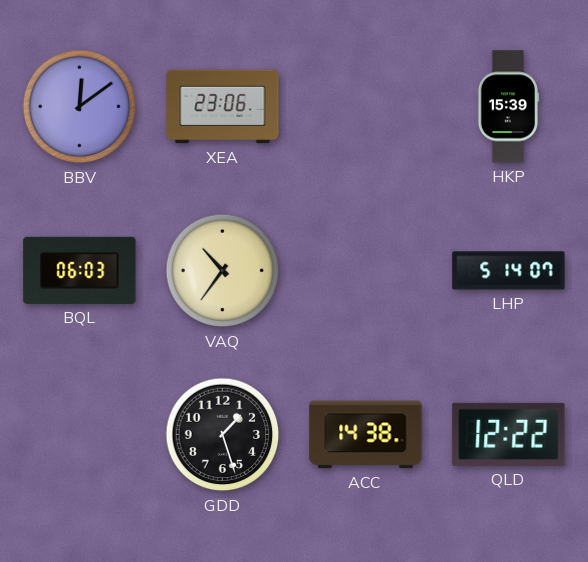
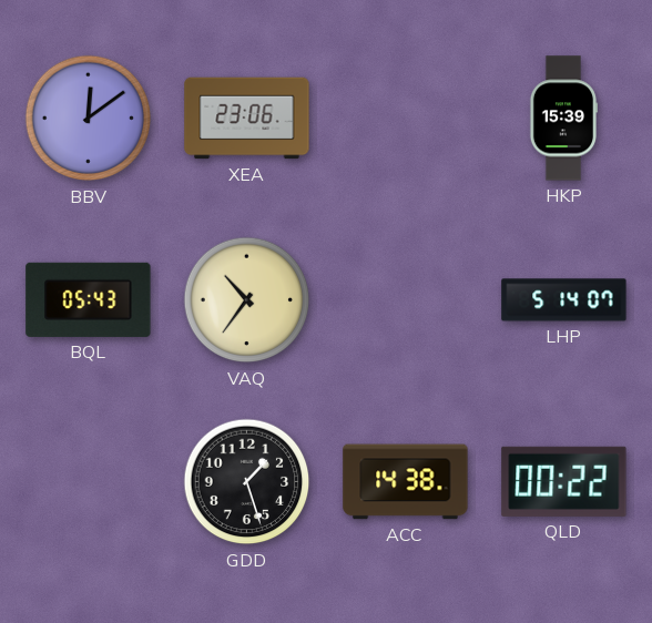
BQL: 06:03 -> 05:43
QLD: 12:22 -> 00:22
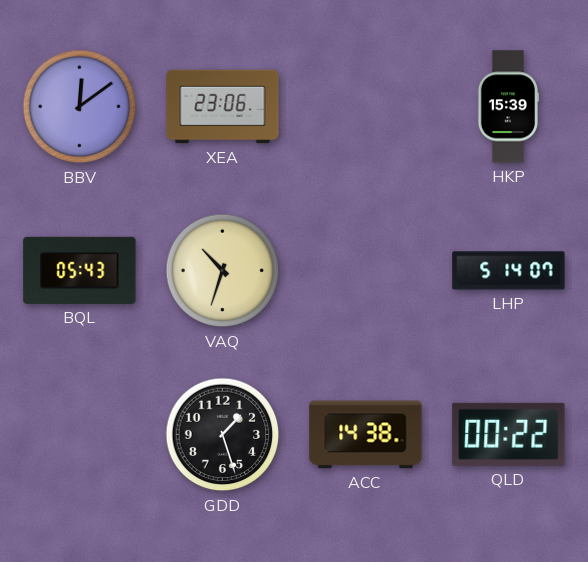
VAQ: 10:36 -> 10:33
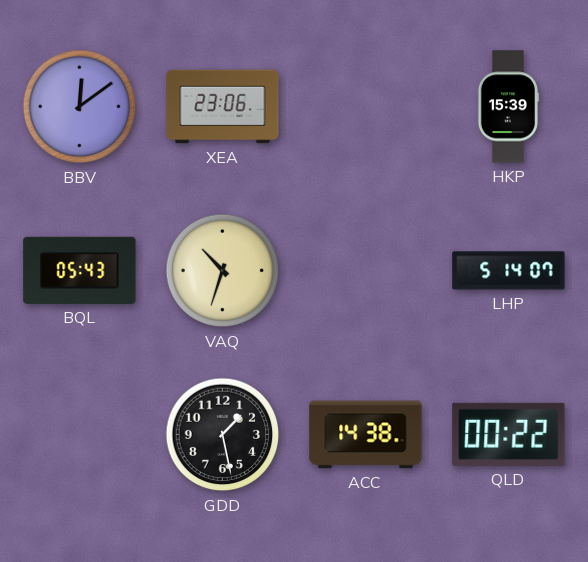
GDD: 1:27 -> 1:28
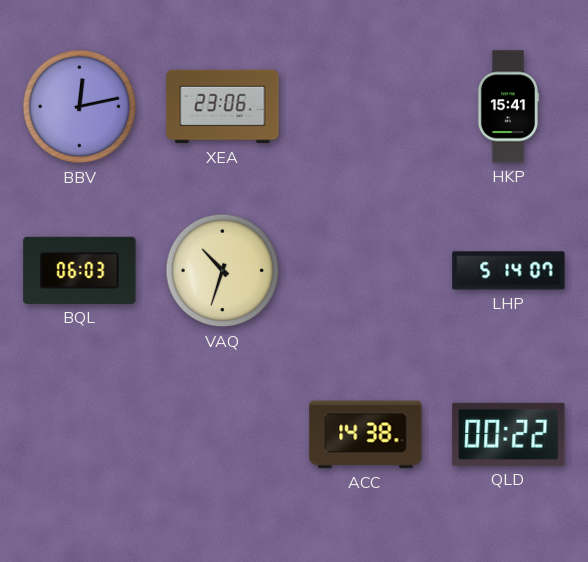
BBV: 12:09 -> 12:13
HKP: 15:39 -> 15:41
BQL: 05:43 -> 06:03
GDD: 1:28 -> none
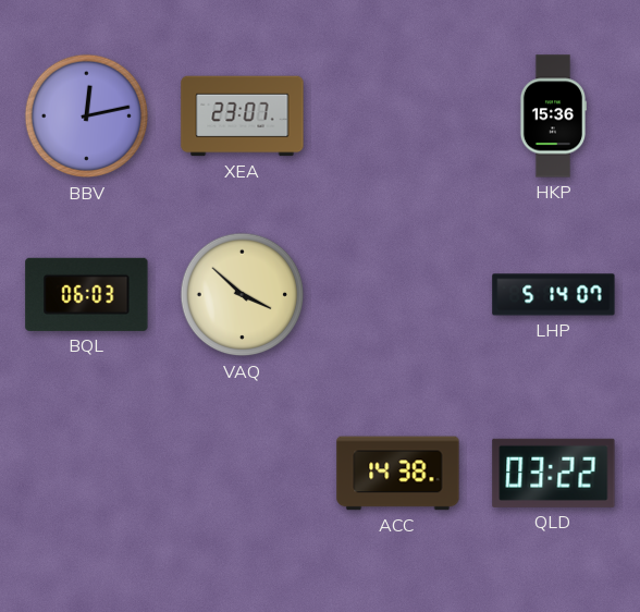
XEA: 23:06 -> 23:07
HKP: 15:41 -> 15:36
VAQ: 10:33 -> 3:52
QLD: 00:22 -> 03:22
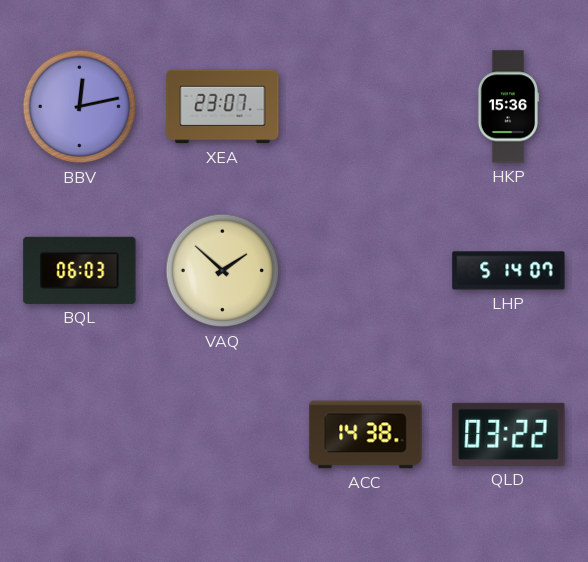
VAQ: 3:52 -> 1:52
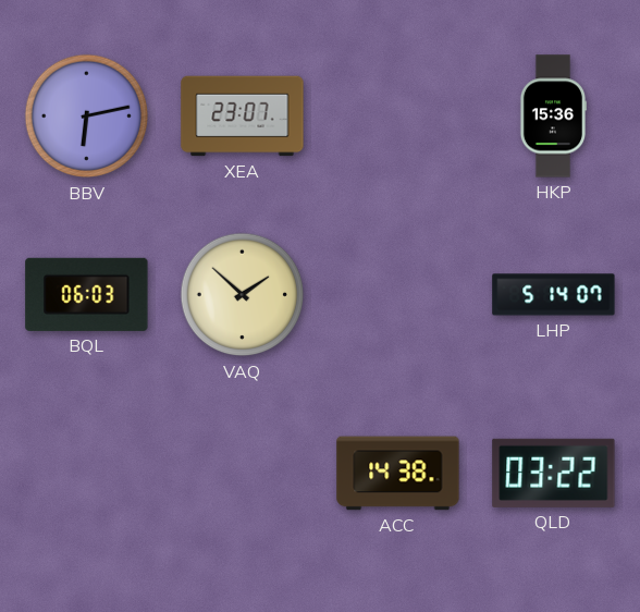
BBV: 12:13 -> 6:13
